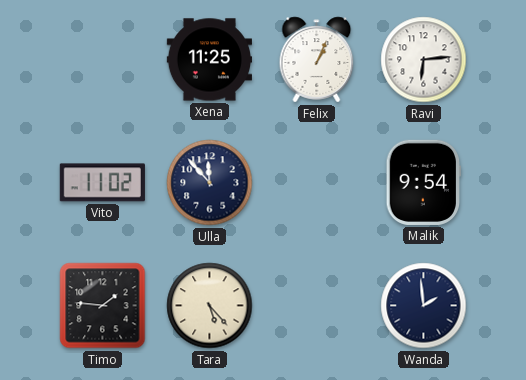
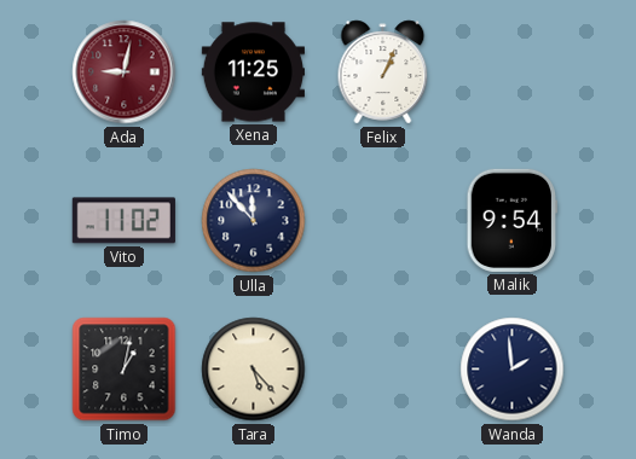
Ada: none -> 9:02
Ravi: 6:14 -> none
Timo: 1:46 -> 1:02
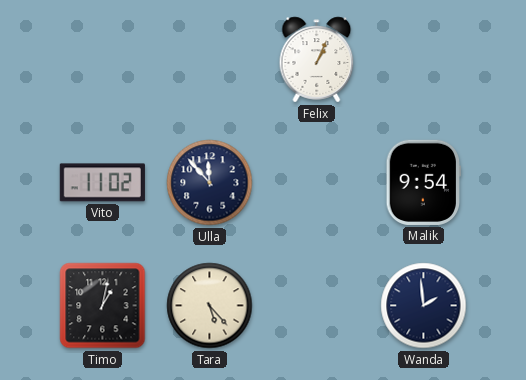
Ada: 9:02 -> none
Xena: 11:25 -> none
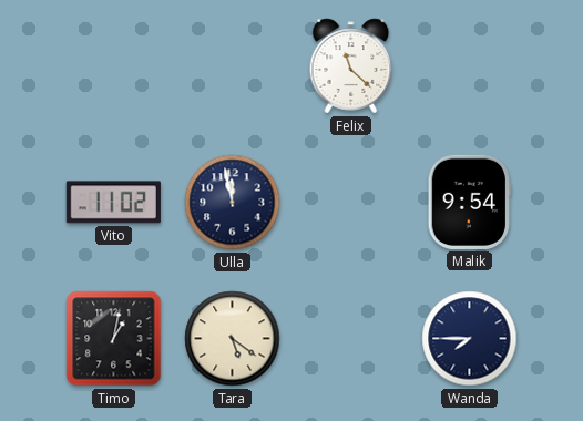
Felix: 1:04 -> 11:22
Ulla: 11:53 -> 11:58
Tara: 5:23 -> 5:21
Wanda: 1:59 -> 7:45
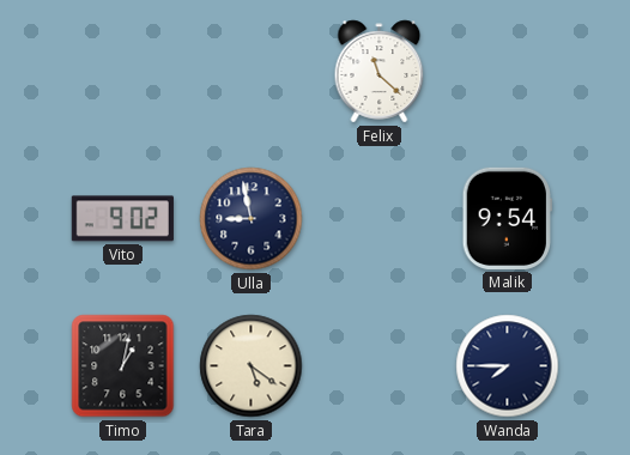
Vito: 11:02 -> 9:02
Ulla: 11:58 -> 8:58
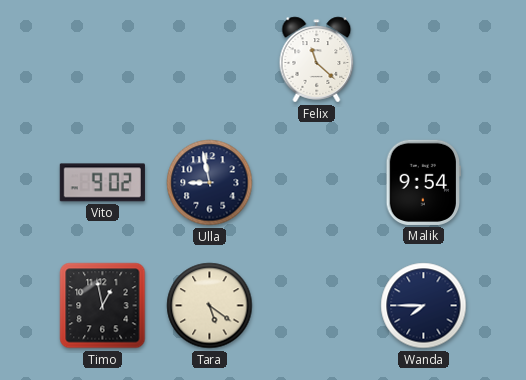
Timo: 1:02 -> 12:58
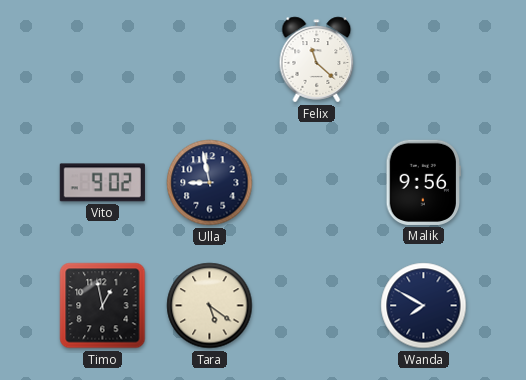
Malik: 9:54 -> 9:56
Wanda: 7:45 -> 7:50
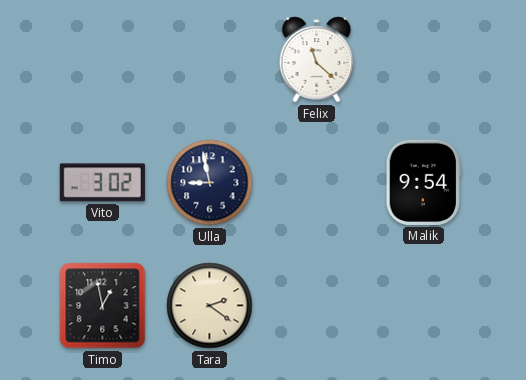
Vito: 9:02 -> 3:02
Malik: 9:56 -> 9:54
Tara: 5:21 -> 2:21
Wanda: 7:50 -> none
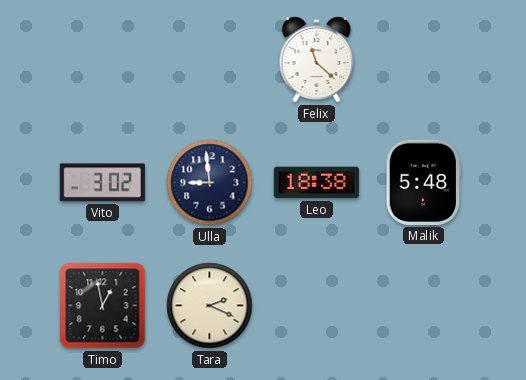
Ulla: 8:58 -> 8:59
Leo: none -> 18:38
Malik: 9:54 -> 5:48
Tara: 2:21 -> 2:19
